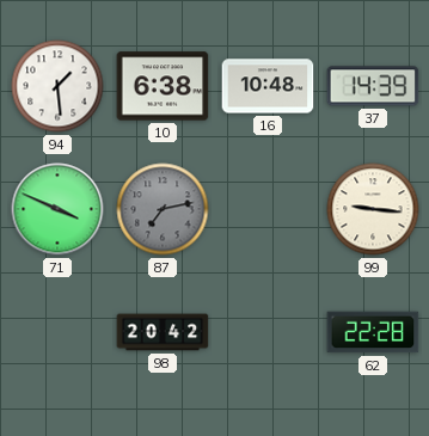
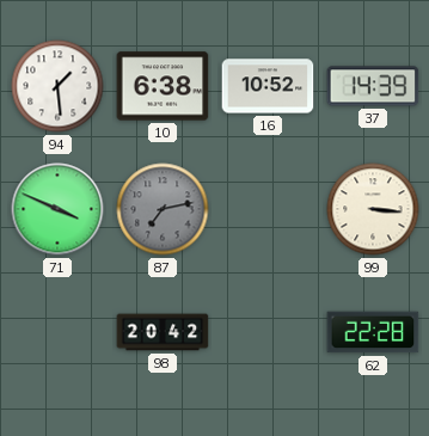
16: 10:48 -> 10:52
99: 9:16 -> 3:16
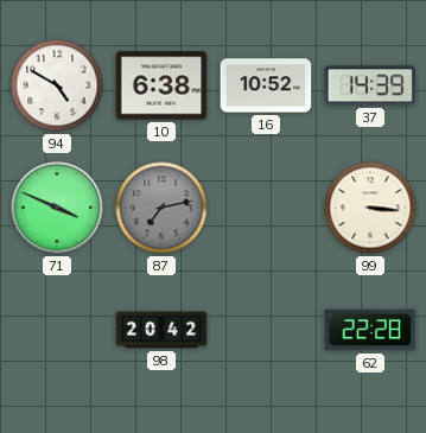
94: 1:29 -> 4:50
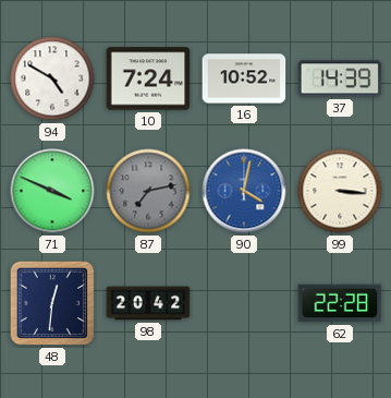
10: 6:38 -> 7:24
90: none -> 4:02
48: none -> 12:31
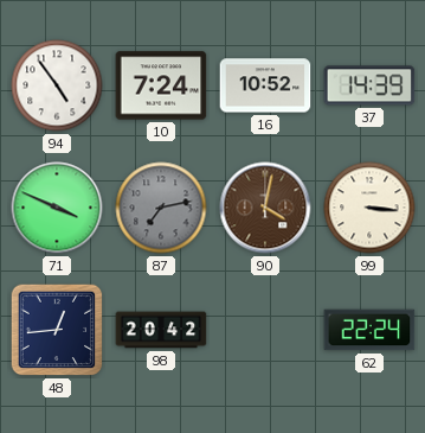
94: 4:50 -> 4:54
90 dial: blue -> brown
48: 12:31 -> 12:44
62: 22:28 -> 22:24
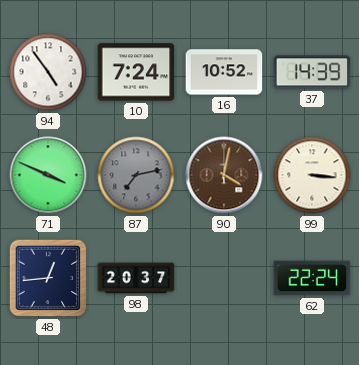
98: 20:42 -> 20:37
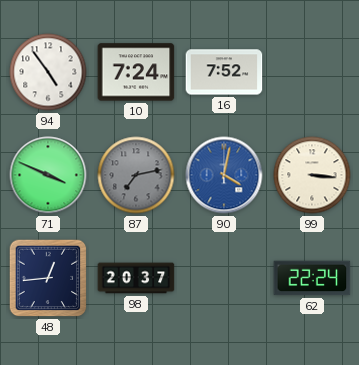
16: 10:52 -> 7:52
37: 14:39 -> none
90 dial: brown -> blue
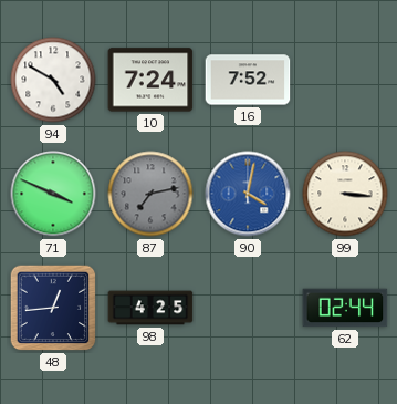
94: 4:54 -> 4:50
98: 20:37 -> 4:25
62: 22:24 -> 02:44
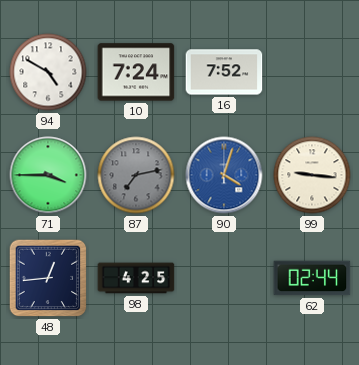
71: 3:49 -> 3:45
90: 4:02 -> 4:03
99: 3:16 -> 9:16
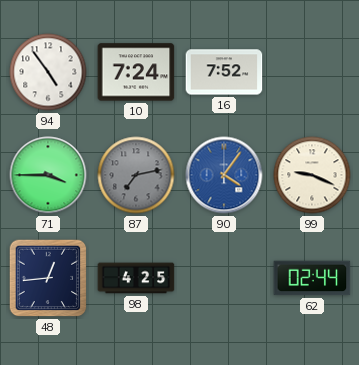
94: 4:50 -> 4:54
90: 4:03 -> 4:06
99: 9:16 -> 9:19
